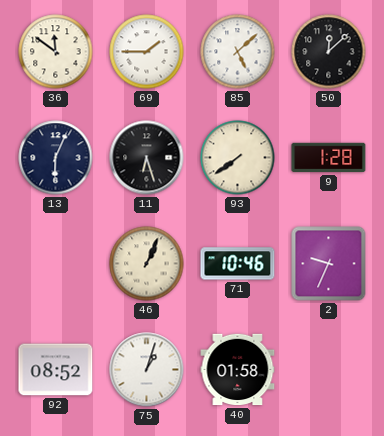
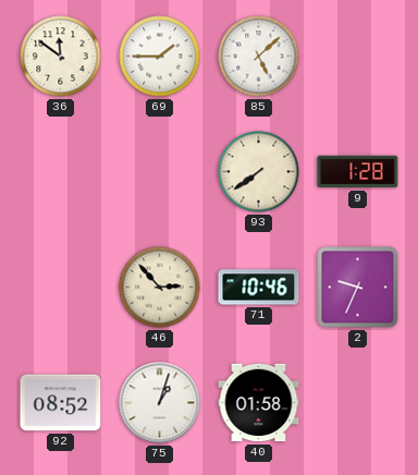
50: 12:08 -> none
13: 6:04 -> none
11: 6:27 -> none
46: 1:04 -> 2:53
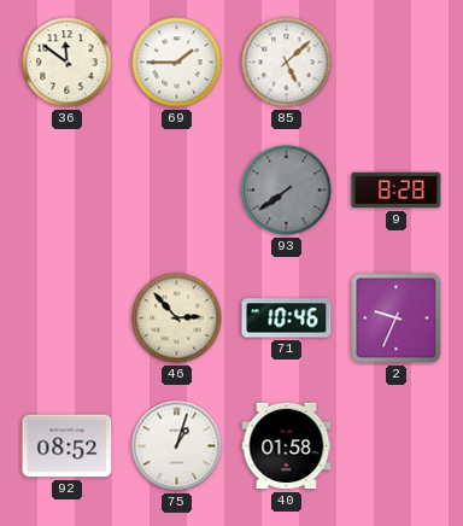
93 dial: cream -> grey
9: 1:28 -> 8:28
